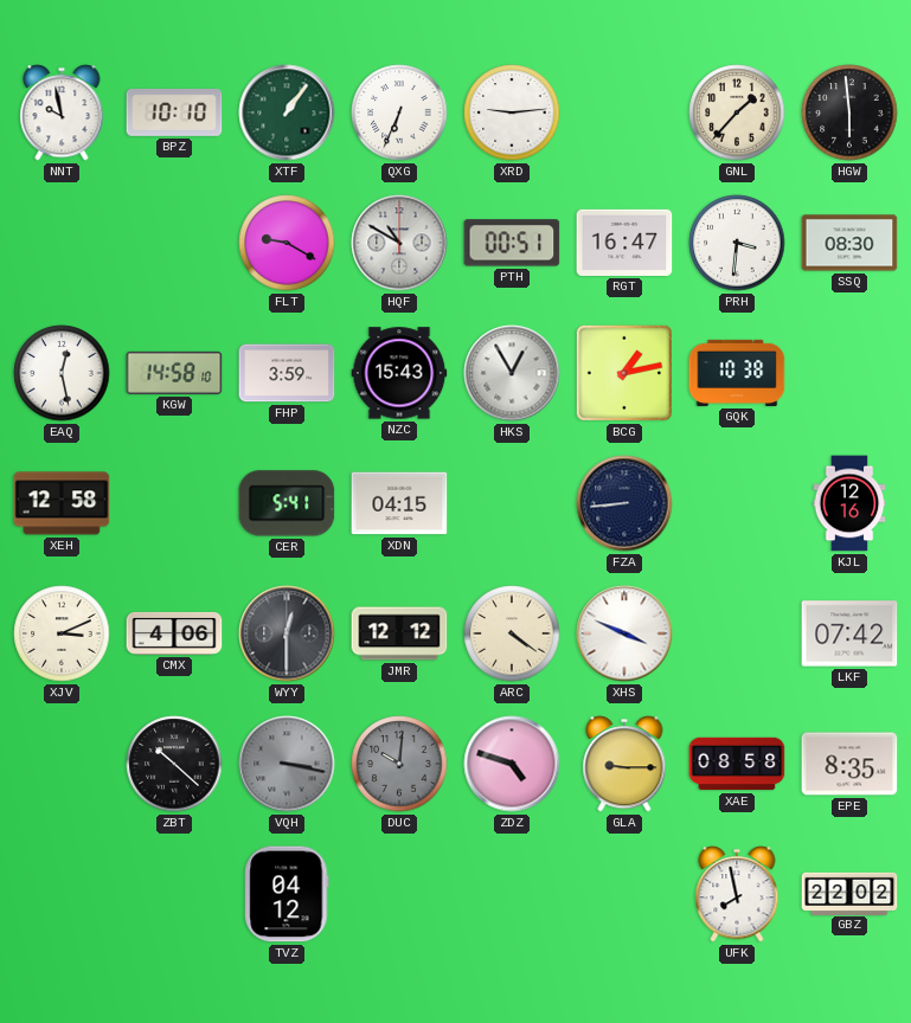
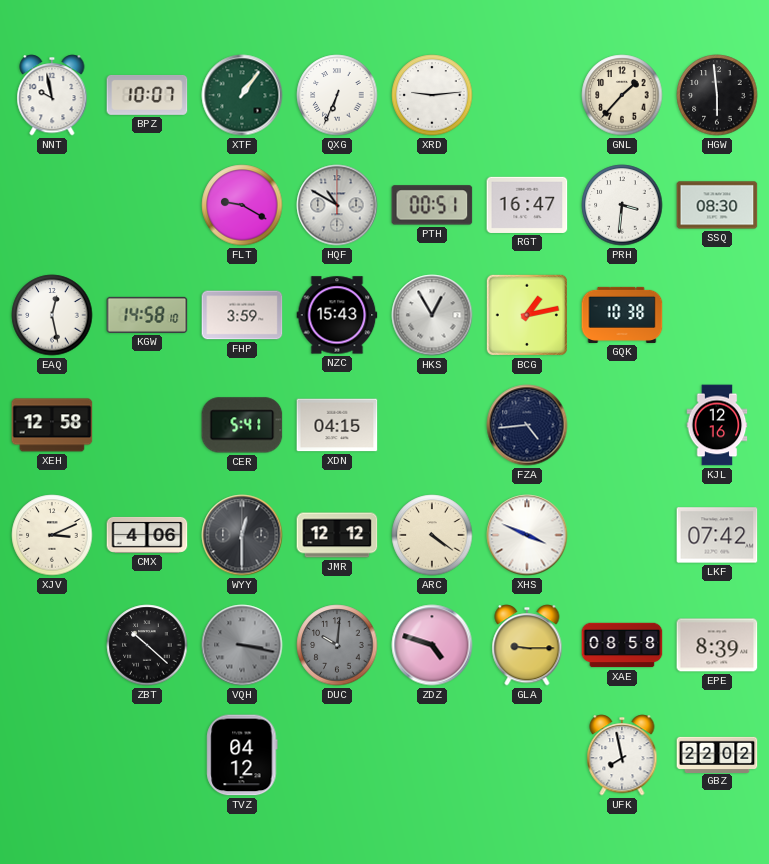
BPZ: 10:10 -> 10:07
FZA: 8:44 -> 4:44
EPE: 8:35 -> 8:39
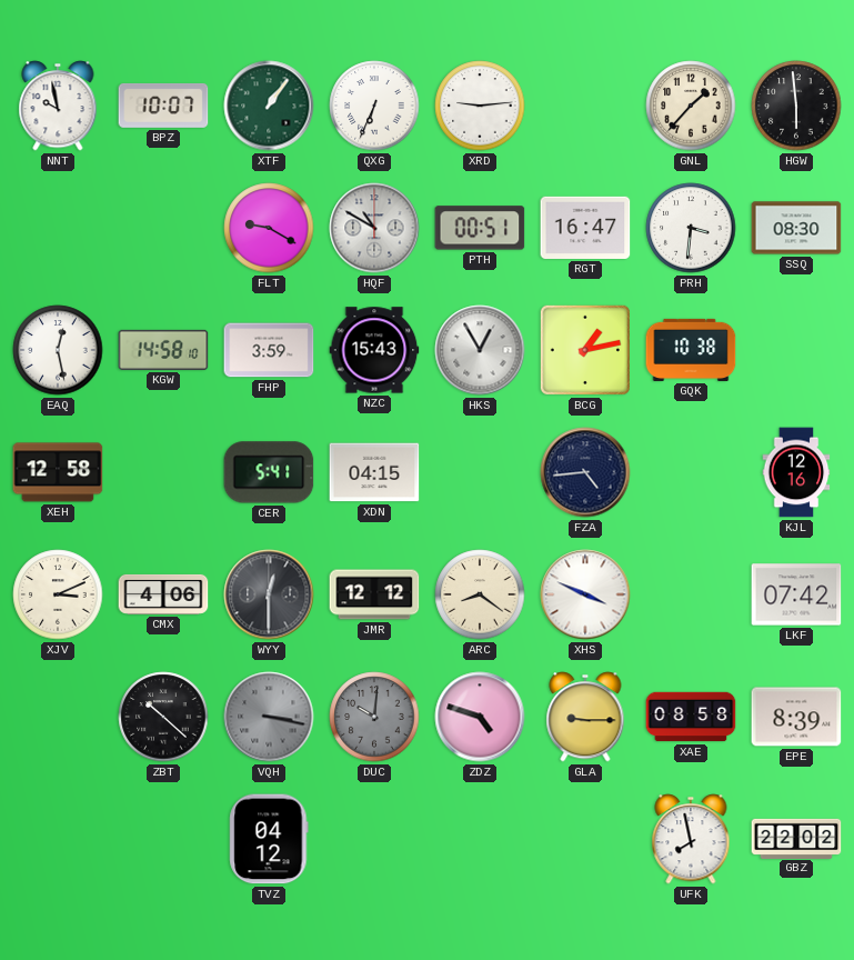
ARC: 4:21 -> 8:21
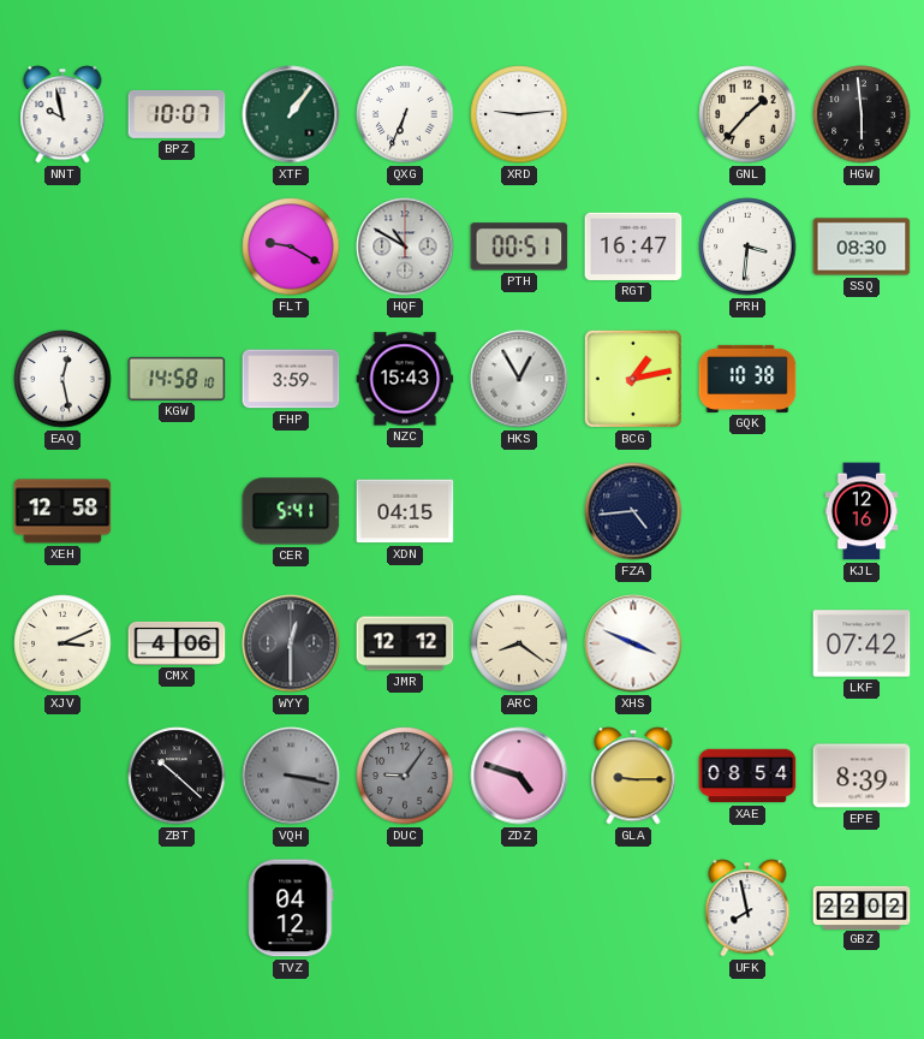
DUC: 10:01 -> 9:06
XAE: 08:58 -> 08:54
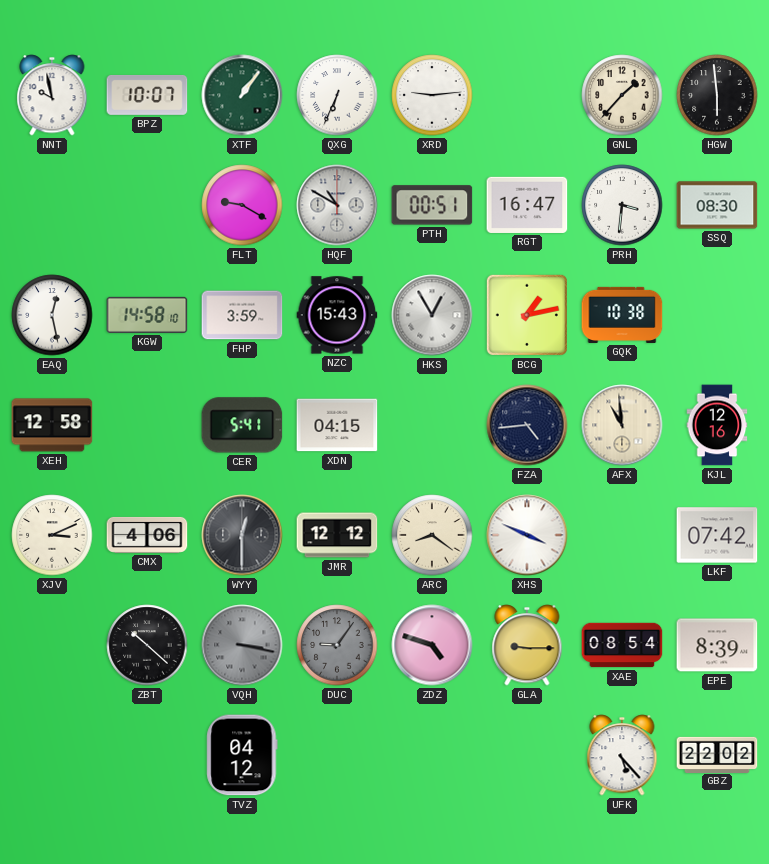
AFX: none -> 10:59
UFK: 7:58 -> 5:23
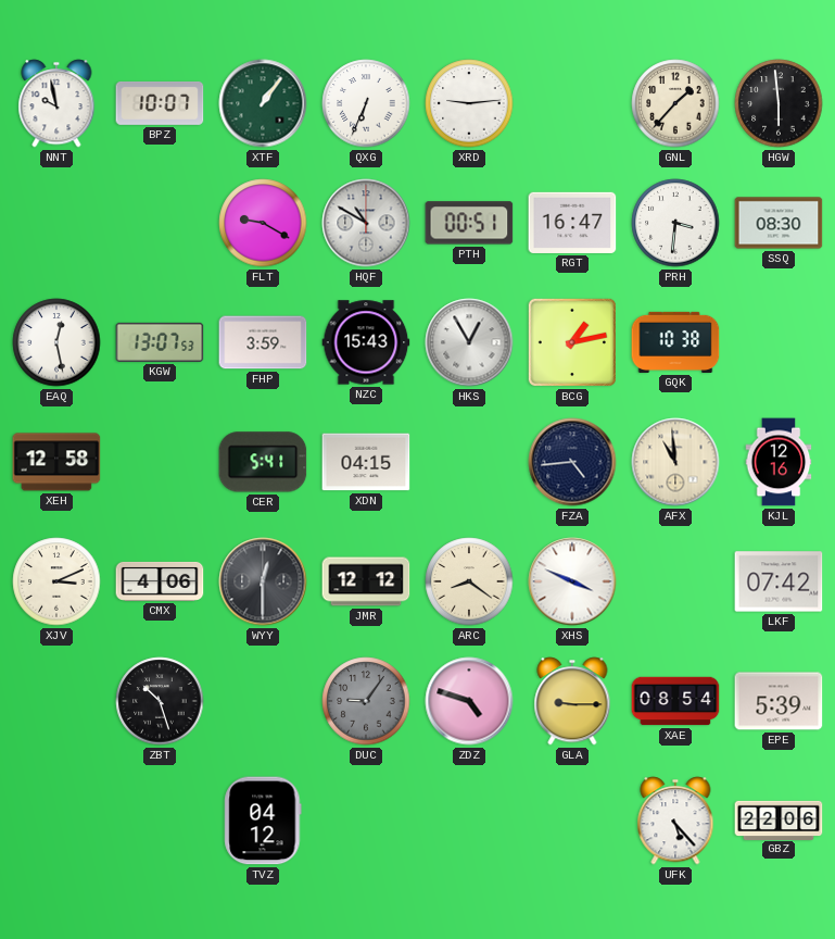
KGW: 14:58 -> 13:07
ZBT: 10:22 -> 10:27
VQH: 3:17 -> none
EPE: 8:39 -> 5:39
GBZ: 22:02 -> 22:06
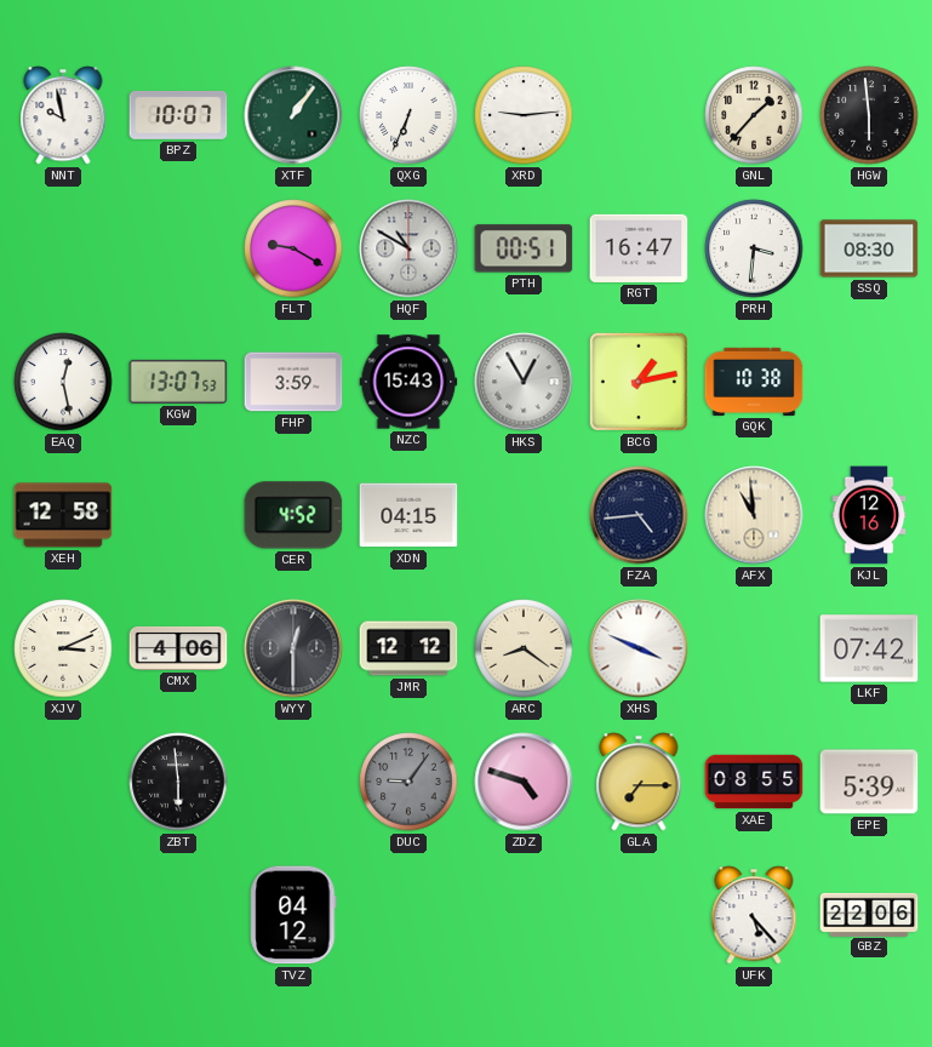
CER: 5:41 -> 4:52
ZBT: 10:27 -> 5:59
GLA: 9:15 -> 7:15
XAE: 08:54 -> 08:55
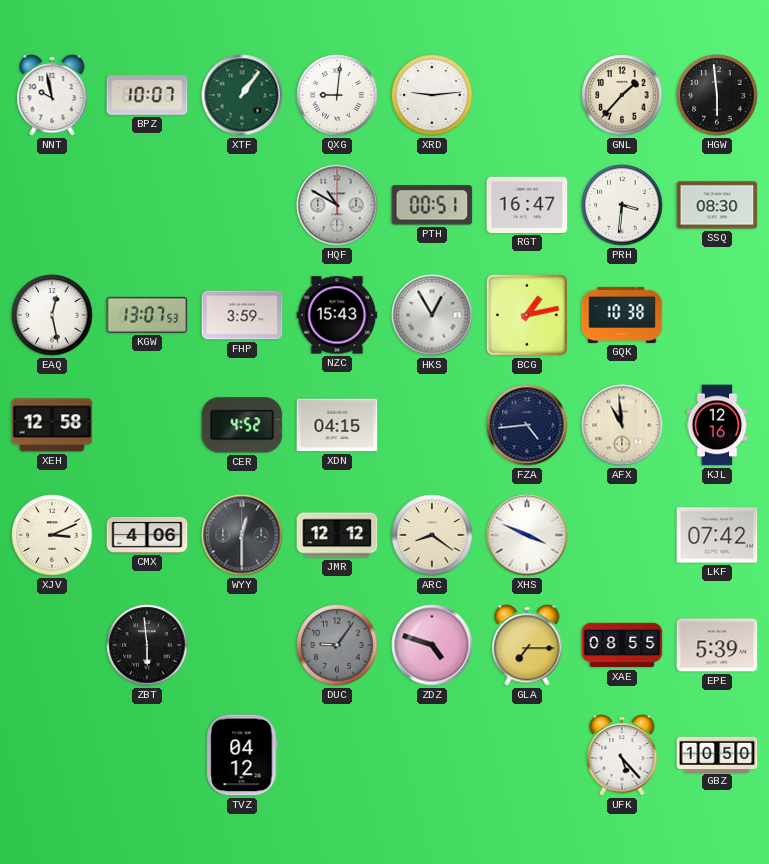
QXG: 6:34 -> 9:01
FLT: 9:20 -> none
GBZ: 22:06 -> 10:50
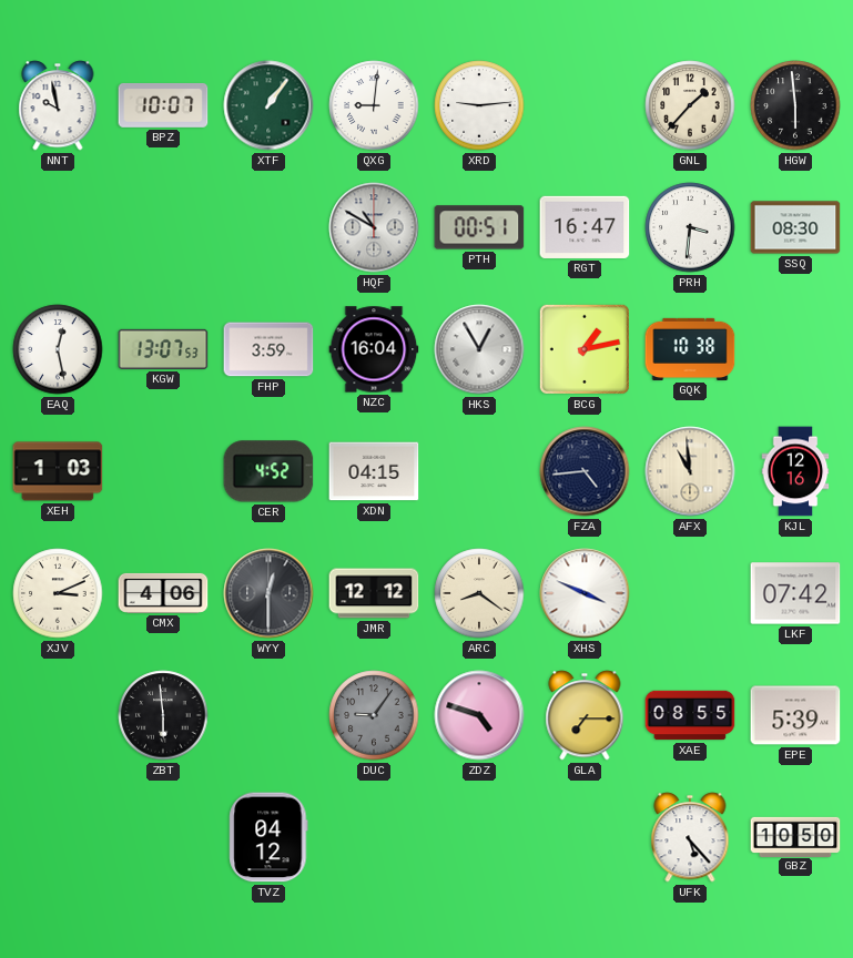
NZC: 15:43 -> 16:04
XEH: 12:58 -> 1:03
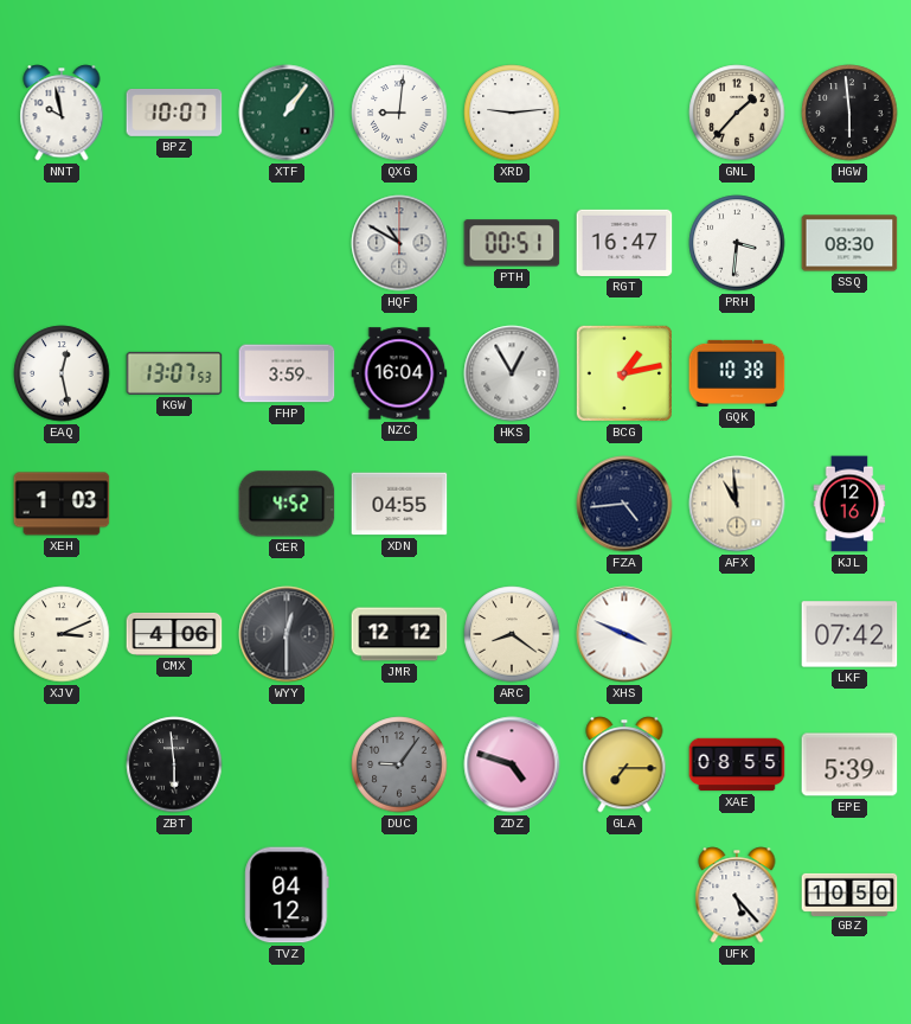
XDN: 04:15 -> 04:55
